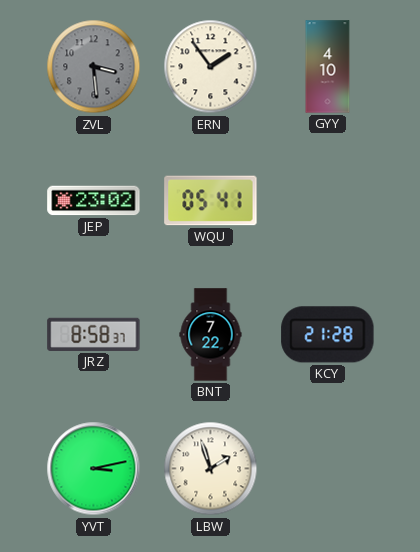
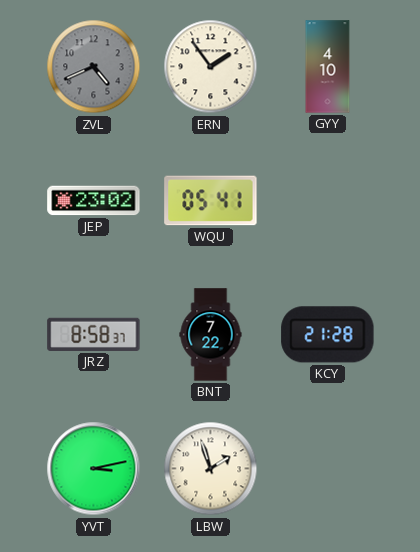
ZVL: 3:29 -> 4:41
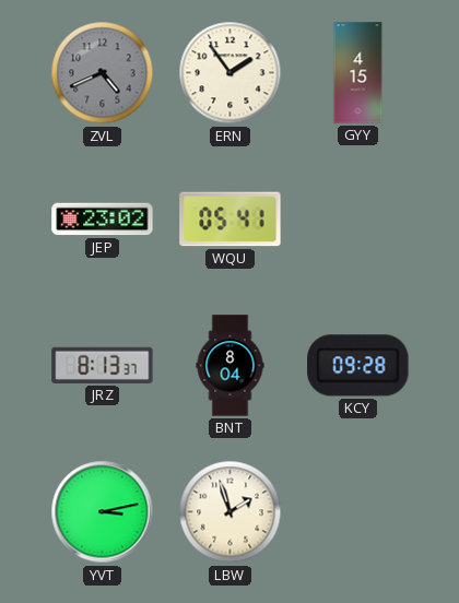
GYY: 4:10 -> 4:15
JRZ: 8:58 -> 8:13
BNT: 7:22 -> 8:04
KCY: 21:28 -> 09:28
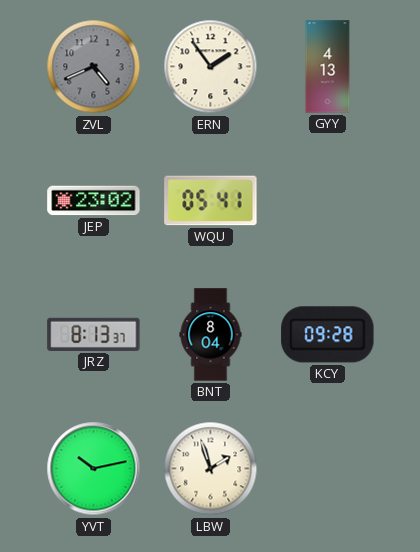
GYY: 4:15 -> 4:13
YVT: 3:13 -> 10:13
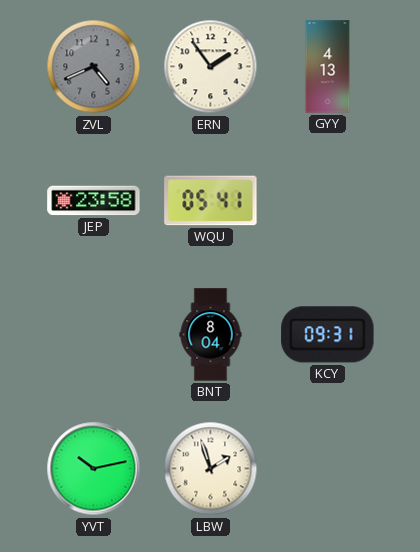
JEP: 23:02 -> 23:58
JRZ: 8:13 -> none
KCY: 09:28 -> 09:31
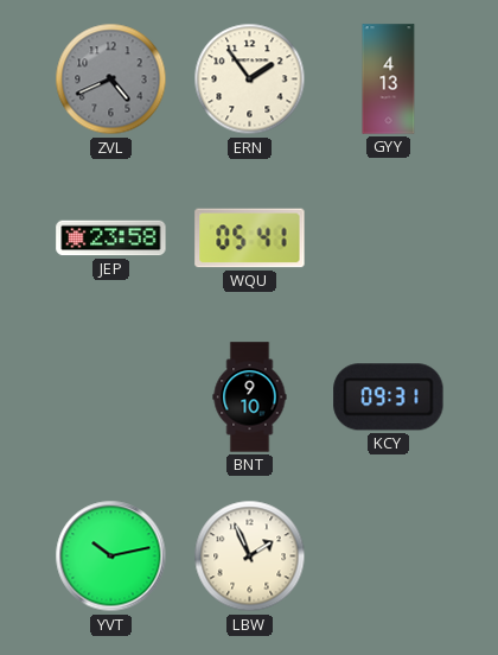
BNT: 8:04 -> 9:10
LBW: 1:57 -> 1:56
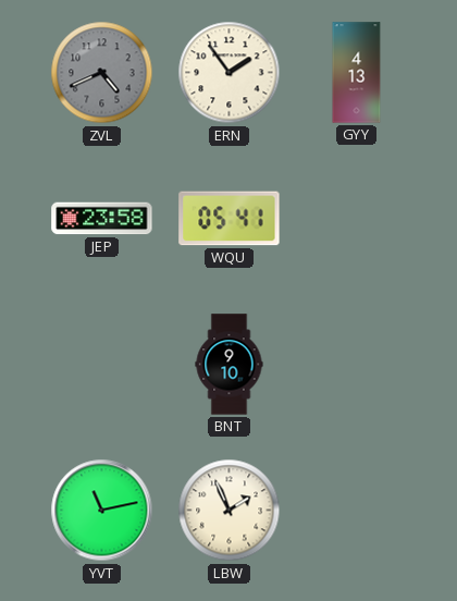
KCY: 09:31 -> none
YVT: 10:13 -> 11:13
